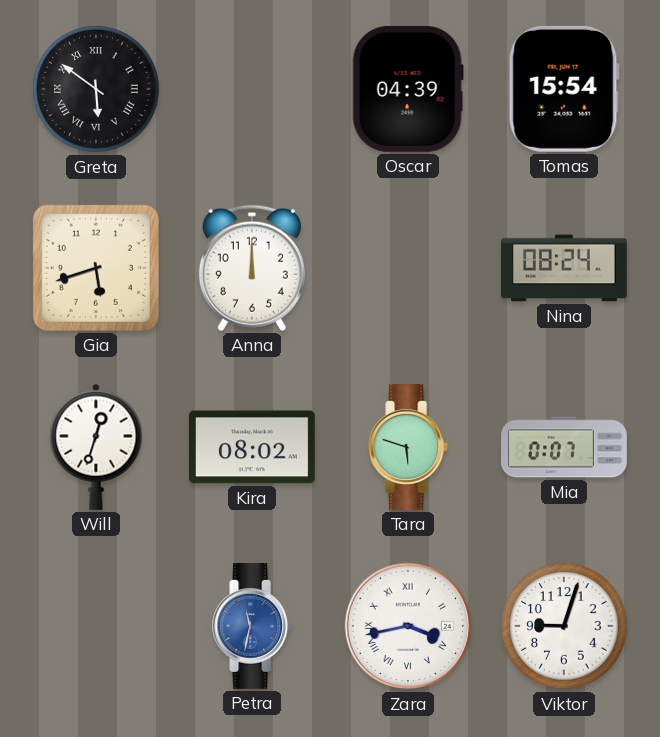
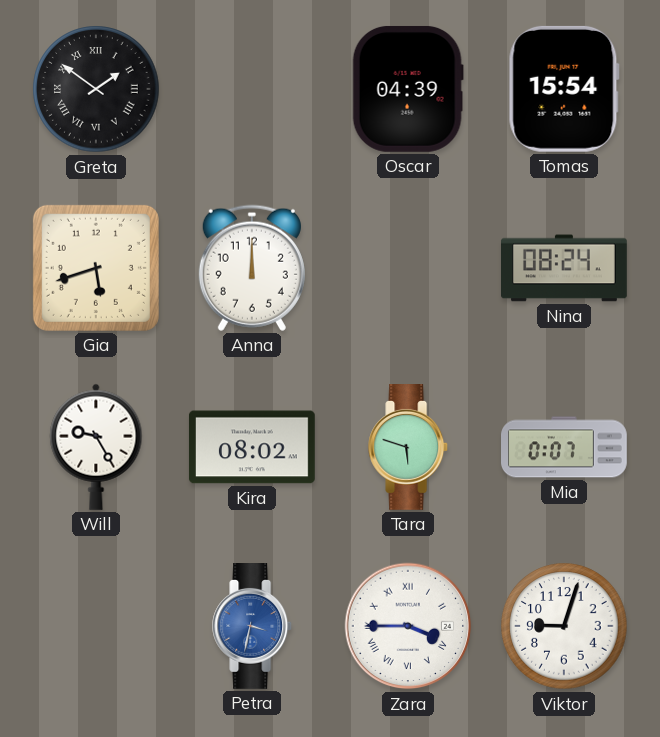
Greta: 5:51 -> 1:51
Will: 12:33 -> 9:25
Petra: 11:32 -> 3:32
Zara: 3:43 -> 3:45
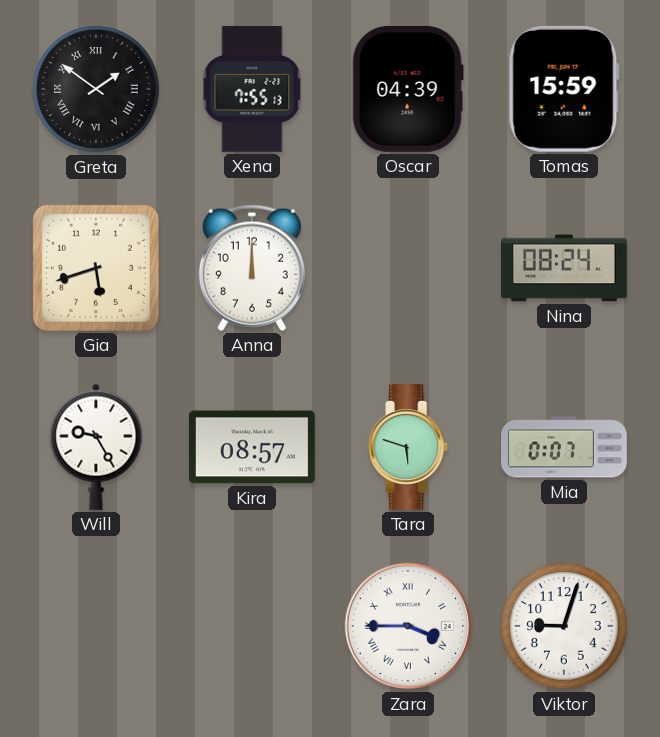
Xena: none -> 7:55
Tomas: 15:54 -> 15:59
Kira: 08:02 -> 08:57
Petra: 3:32 -> none
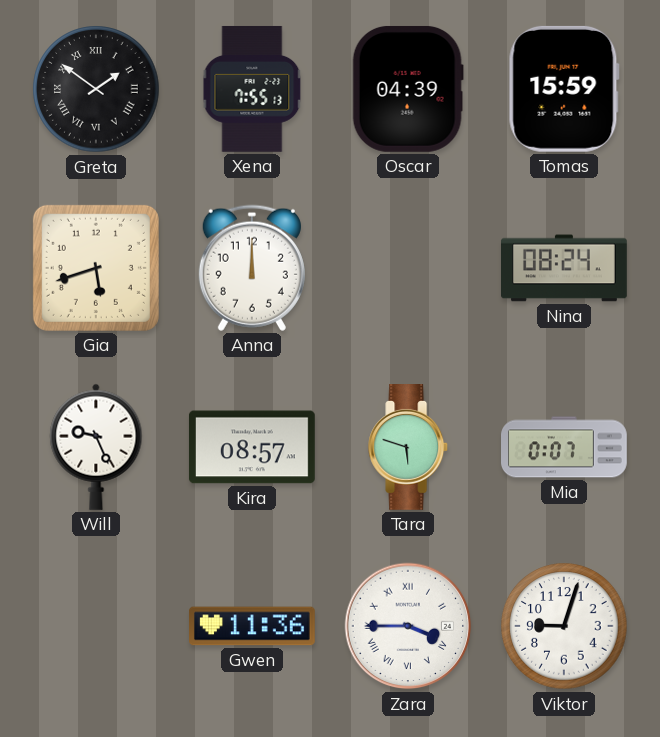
Will: 9:25 -> 9:26
Gwen: none -> 11:36
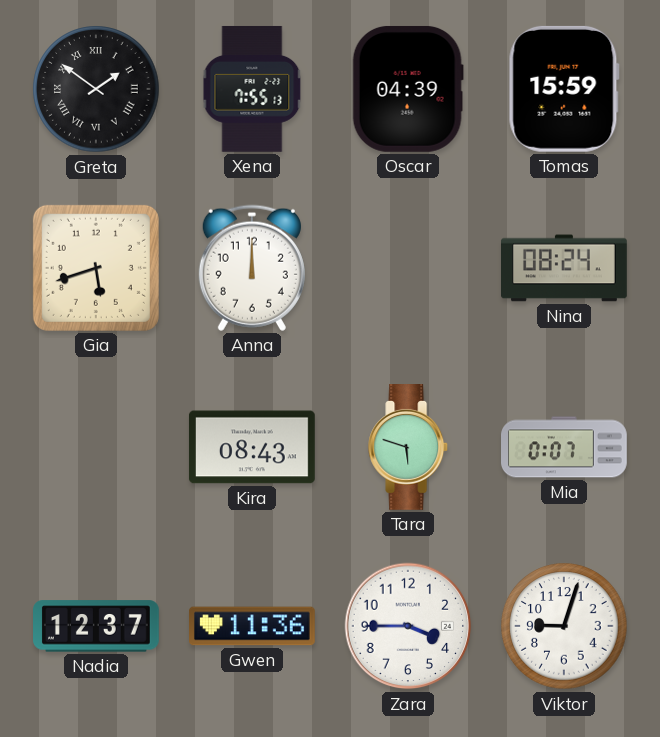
Will: 9:26 -> none
Kira: 08:57 -> 08:43
Nadia: none -> 12:37
Zara numerals: Roman -> Arabic
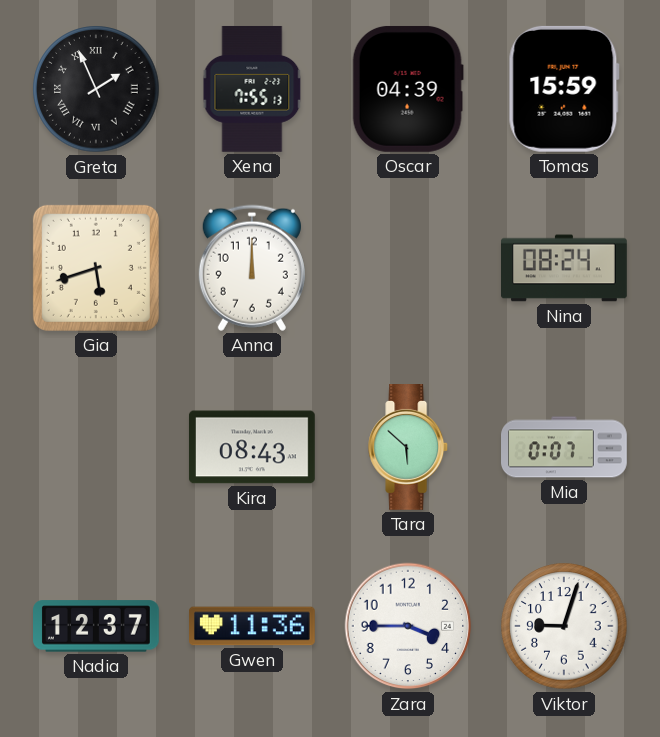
Greta: 1:51 -> 1:56
Tara: 5:48 -> 5:52
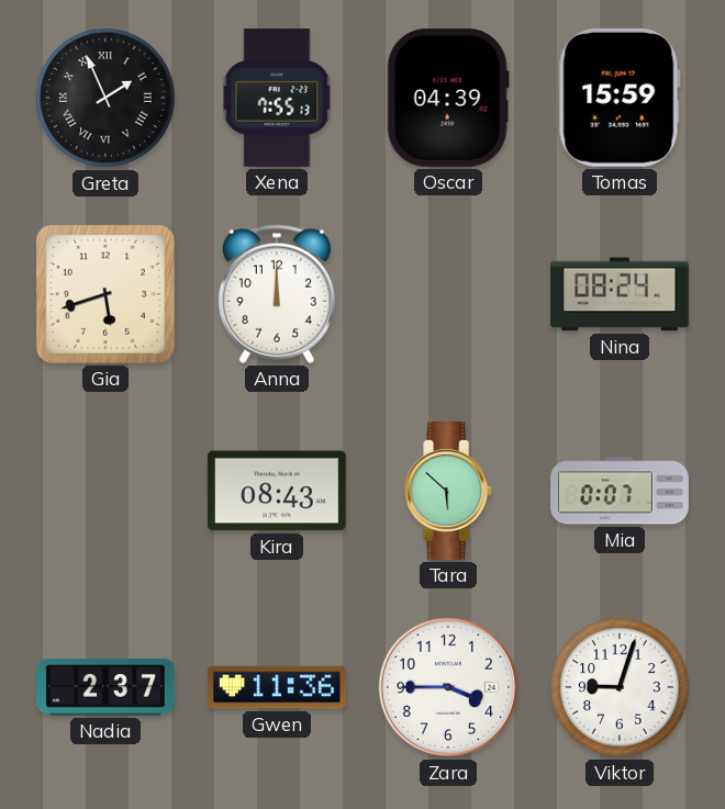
Nadia: 12:37 -> 2:37
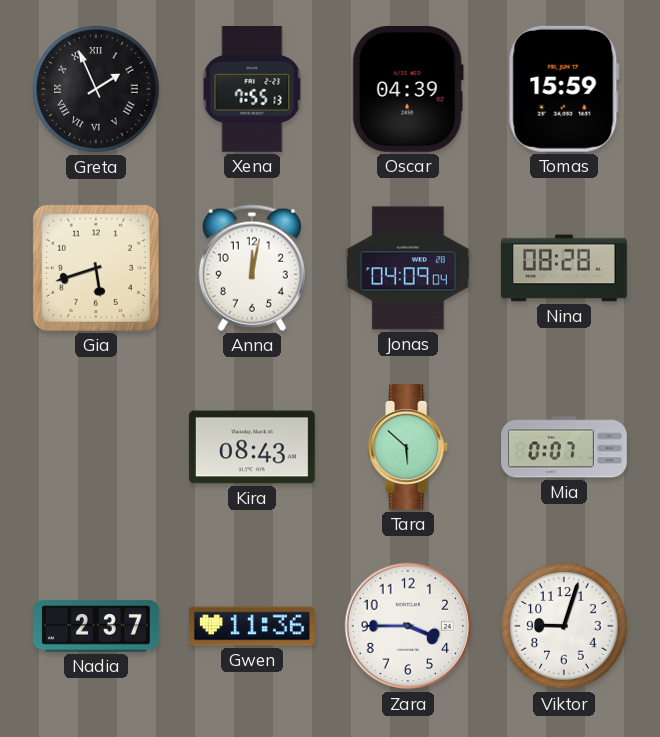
Anna: 12:00 -> 12:02
Jonas: none -> 04:09
Nina: 08:24 -> 08:28
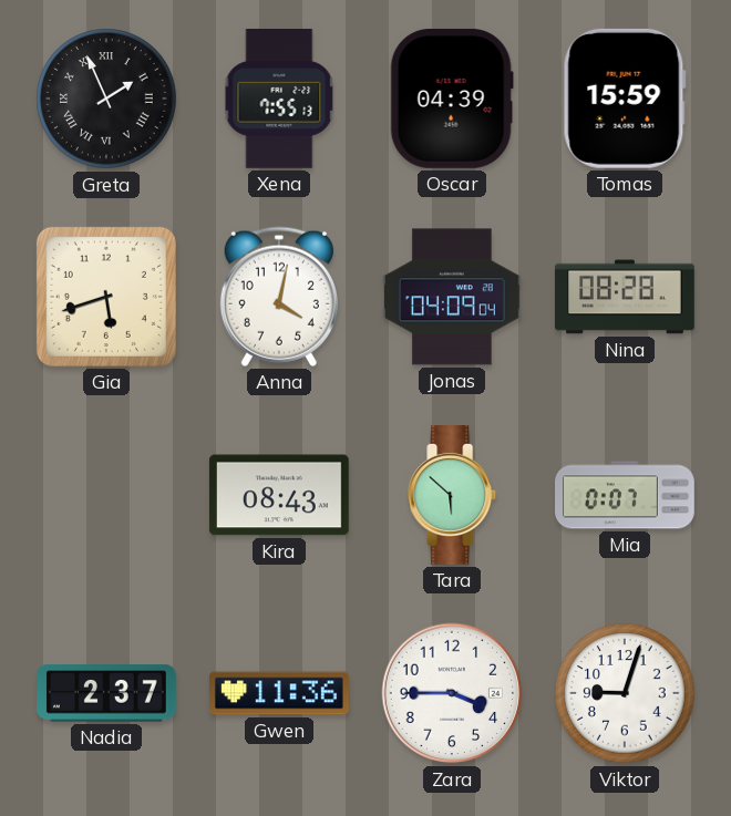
Anna: 12:02 -> 4:02
